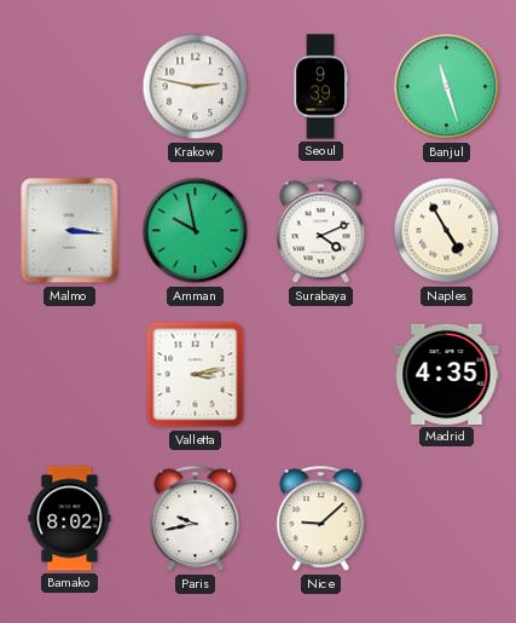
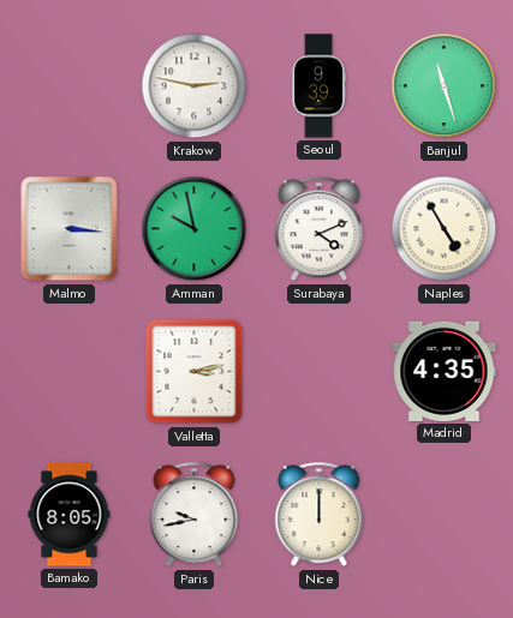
Bamako: 8:02 -> 8:05
Nice: 9:08 -> 12:00
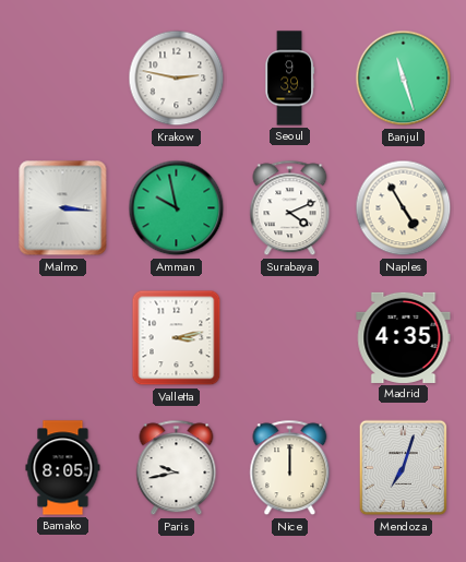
Mendoza: none -> 7:03
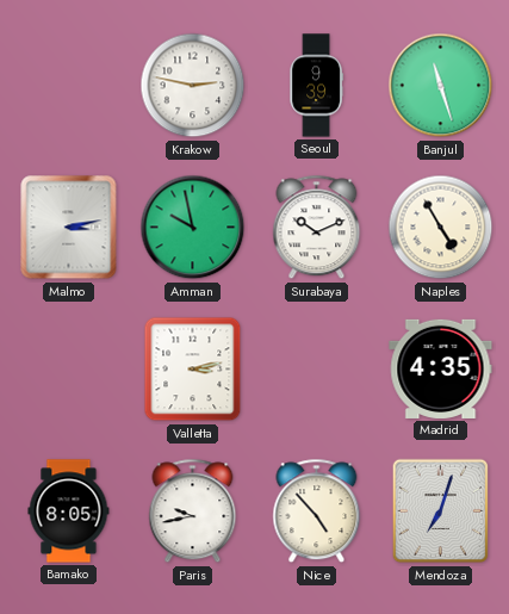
Malmo: 3:16 -> 3:13
Surabaya: 4:11 -> 10:11
Nice: 12:00 -> 4:53
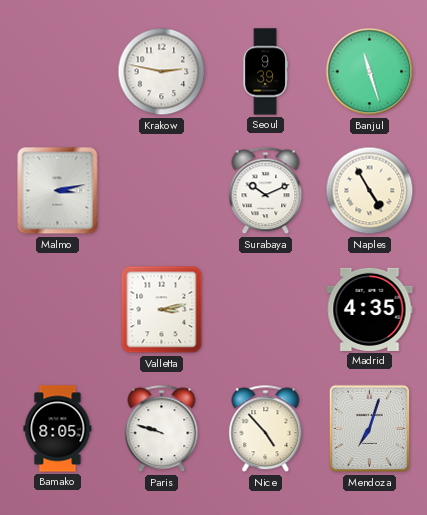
Amman: 9:58 -> none
Paris: 9:43 -> 9:48
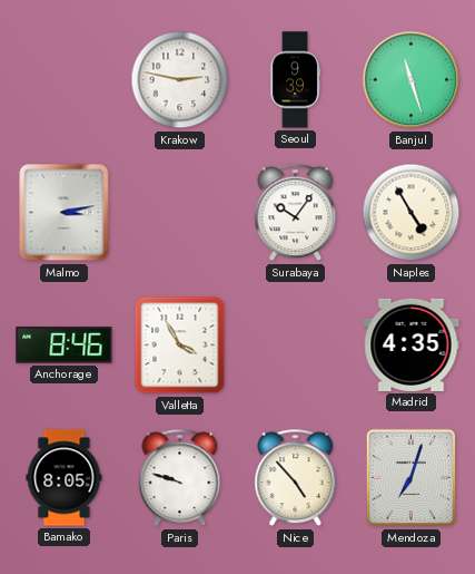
Surabaya: 10:11 -> 10:06
Anchorage: none -> 8:46
Valletta: 3:13 -> 3:55
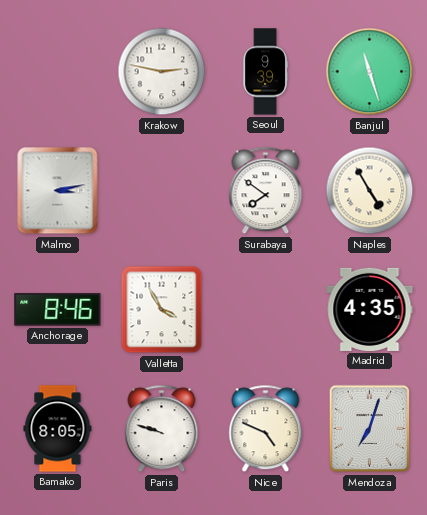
Surabaya: 10:06 -> 7:51
Nice: 4:53 -> 4:49
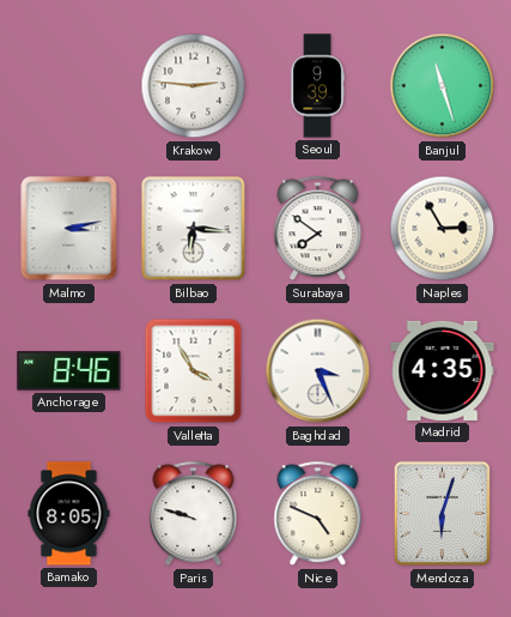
Krakow: 2:47 -> 2:46
Bilbao: none -> 6:16
Naples: 4:55 -> 2:55
Baghdad: none -> 3:26
Mendoza: 7:03 -> 6:03
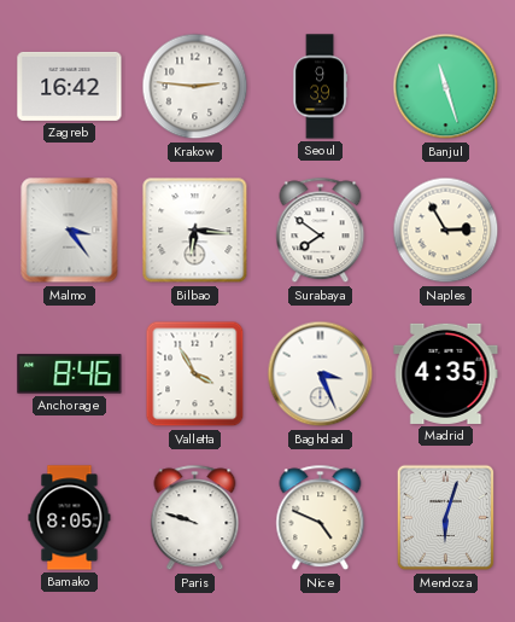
Zagreb: none -> 16:42
Malmo: 3:13 -> 3:24
